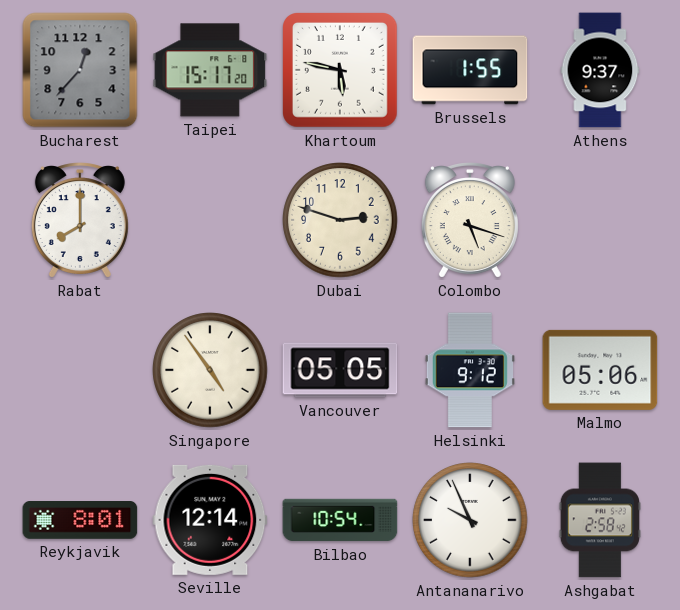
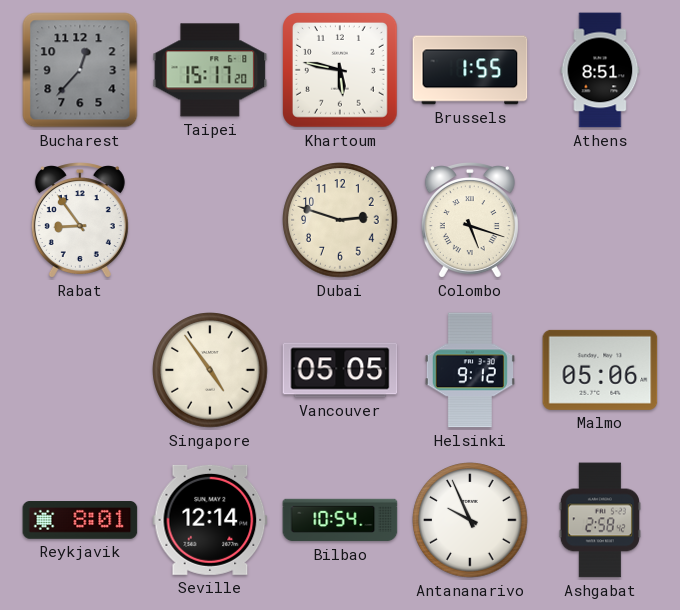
Athens: 9:37 -> 8:51
Rabat: 8:00 -> 8:54
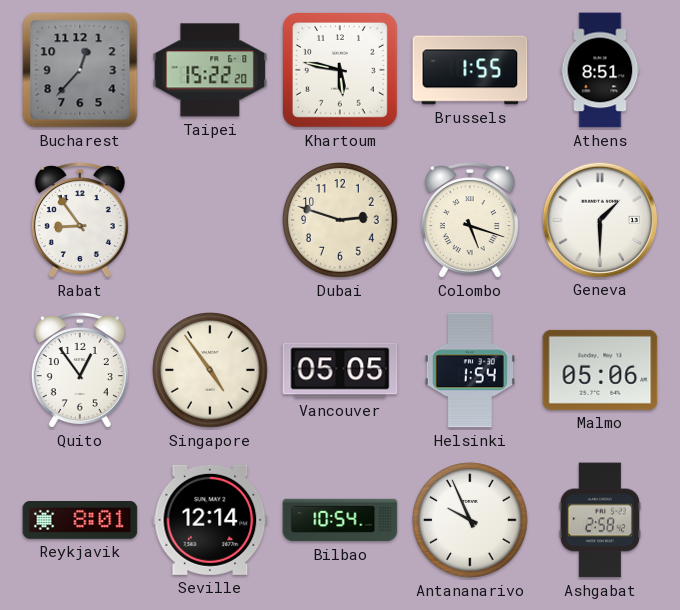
Taipei: 15:17 -> 15:22
Geneva: none -> 1:30
Quito: none -> 12:54
Helsinki: 9:12 -> 1:54
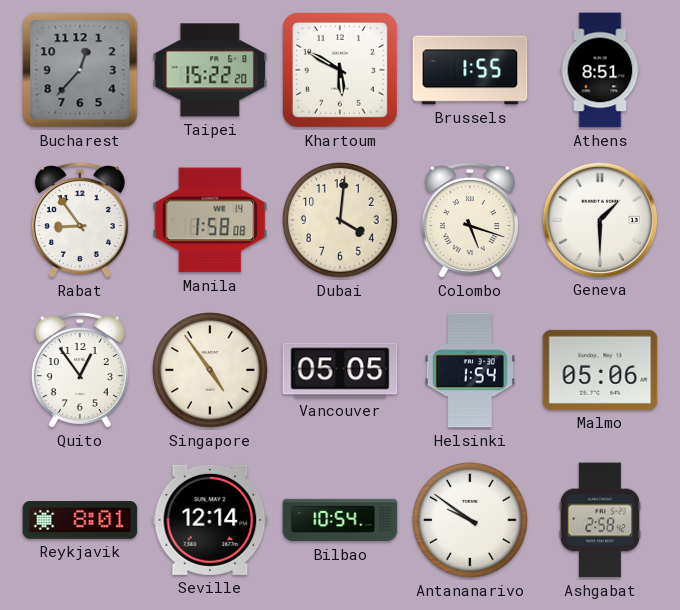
Khartoum: 5:47 -> 5:50
Manila: none -> 1:58
Dubai: 2:48 -> 4:01
Antananarivo: 9:56 -> 9:51
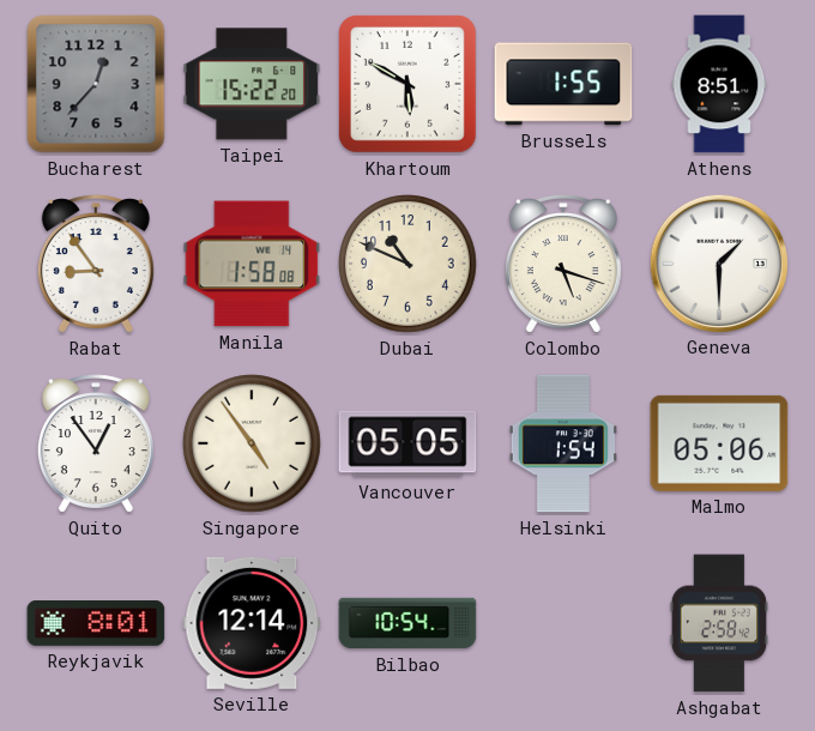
Dubai: 4:01 -> 10:49
Antananarivo: 9:51 -> none
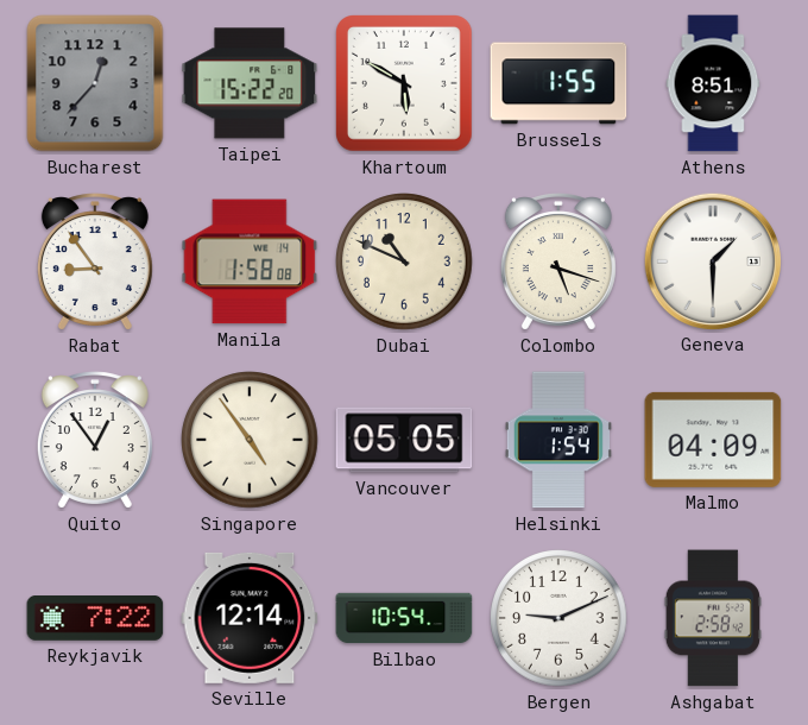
Malmo: 05:06 -> 04:09
Reykjavik: 8:01 -> 7:22
Bergen: none -> 9:11
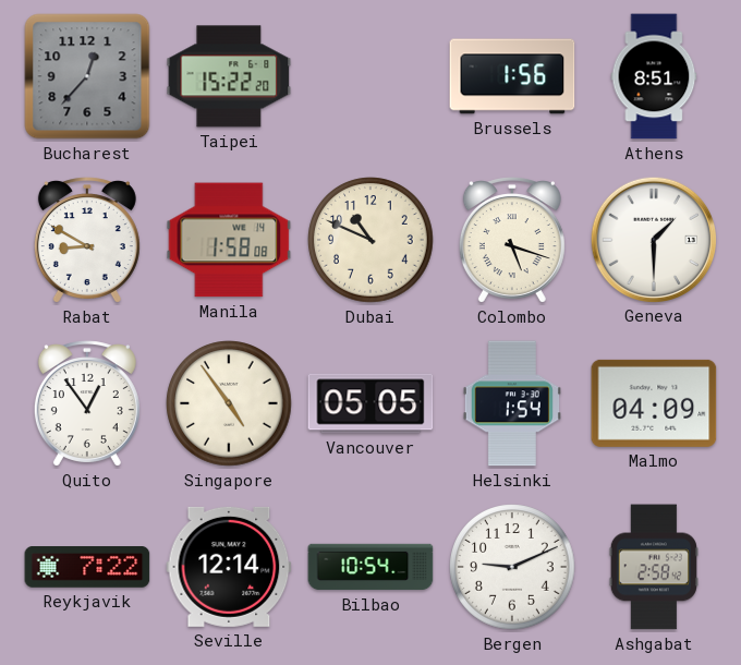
Khartoum: 5:50 -> none
Brussels: 1:55 -> 1:56
Rabat: 8:54 -> 8:50
